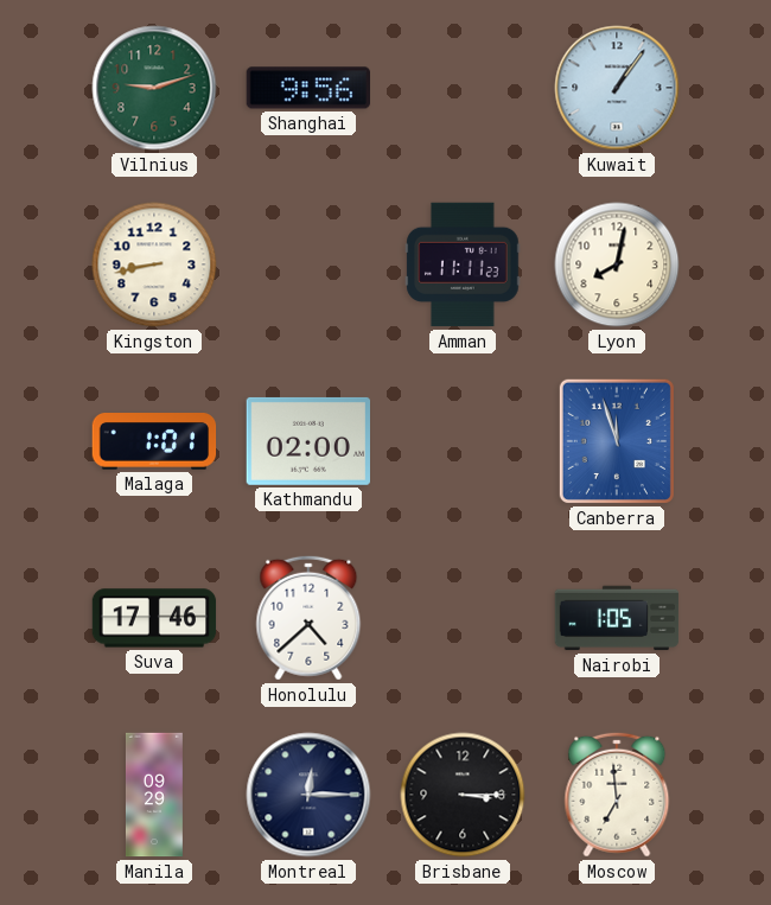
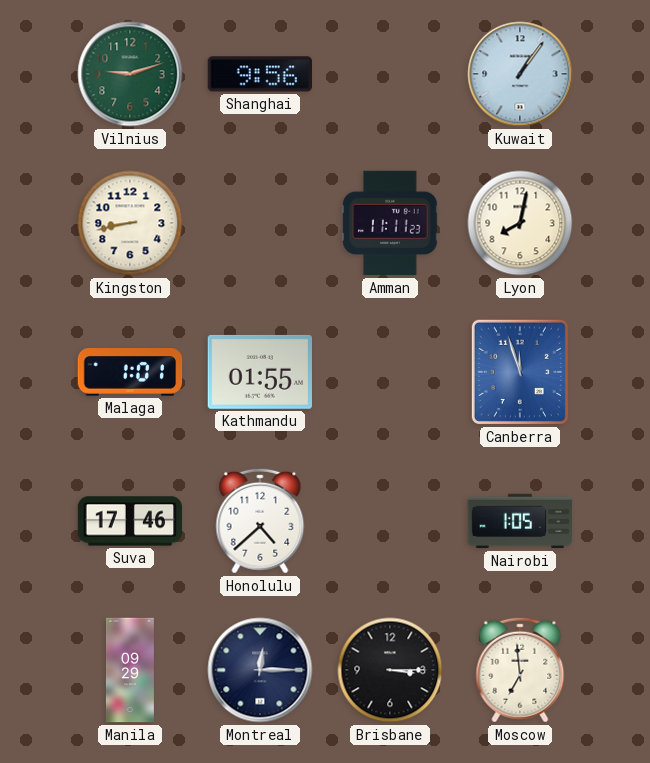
Kathmandu: 02:00 -> 01:55
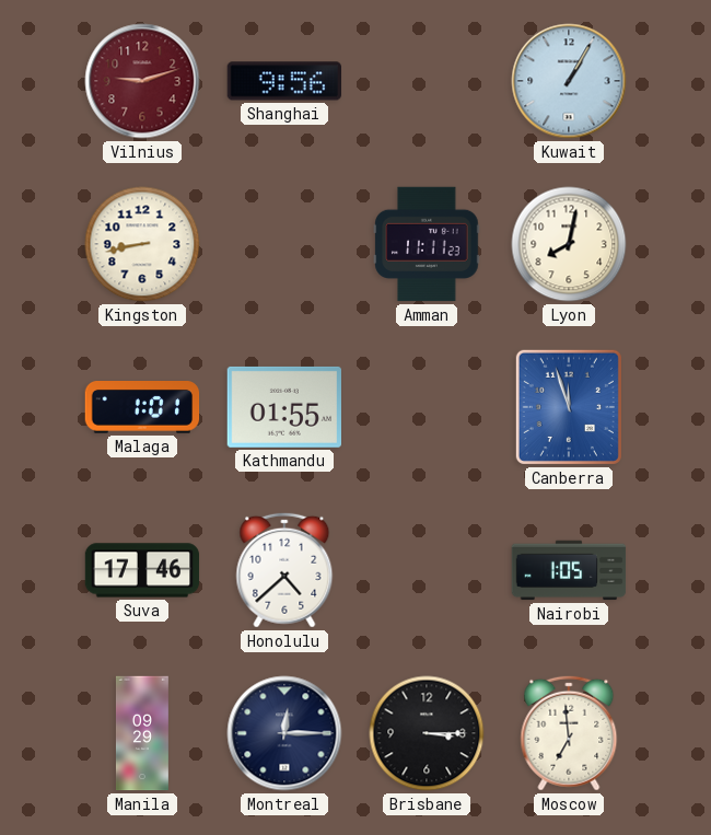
Vilnius dial: green -> burgundy
Kuwait: 1:06 -> 1:05
